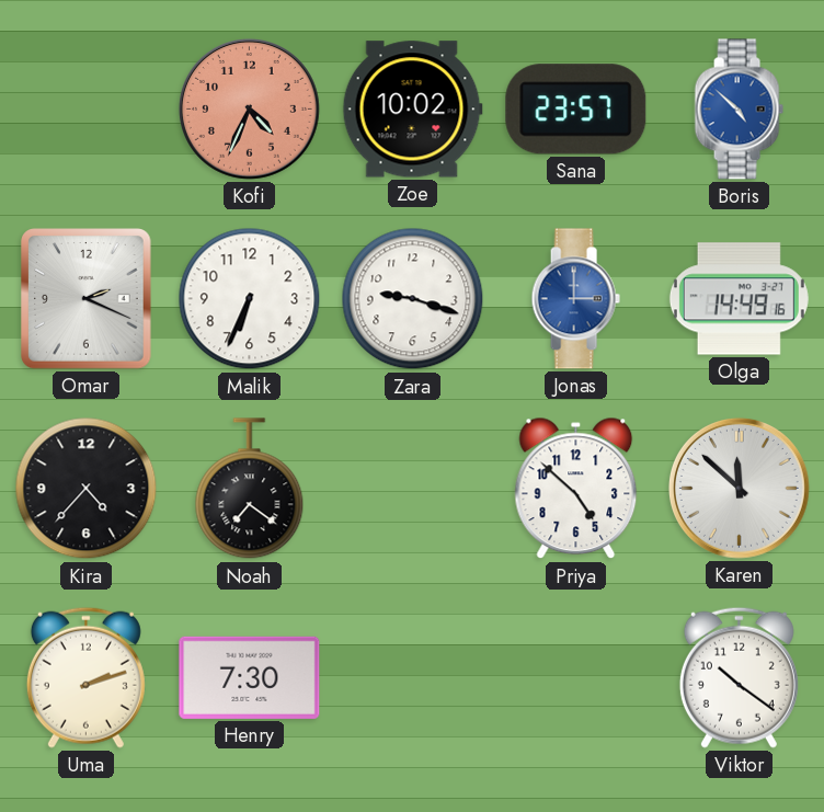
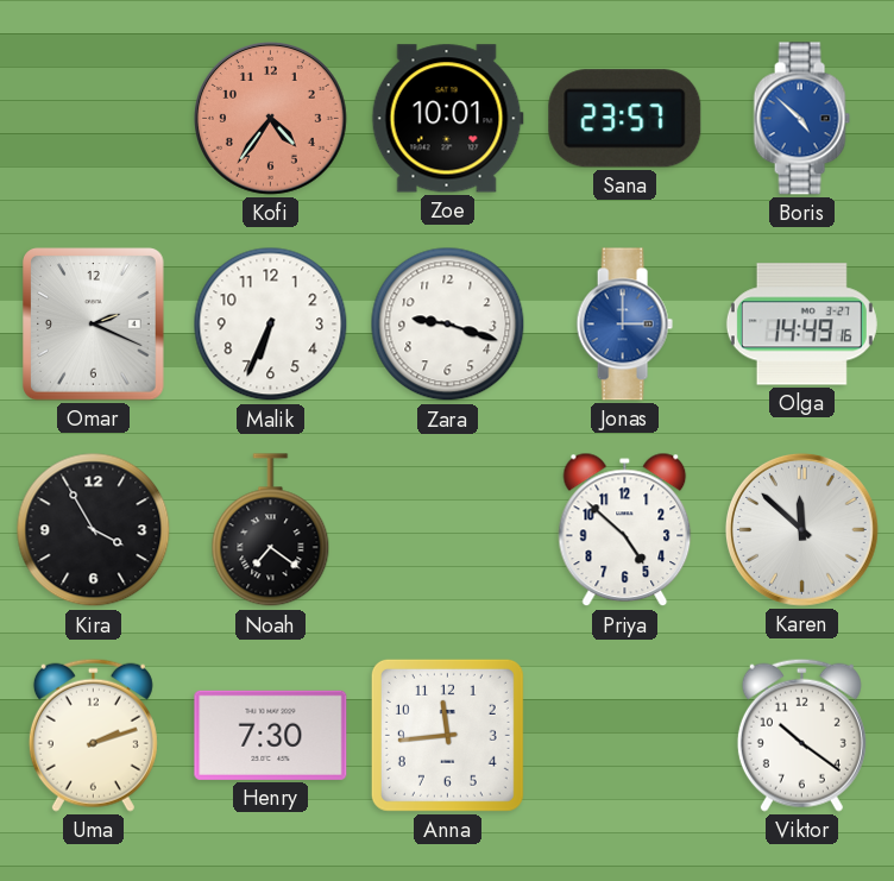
Kofi: 4:34 -> 4:36
Zoe: 10:02 -> 10:01
Kira: 4:37 -> 3:55
Anna: none -> 11:44
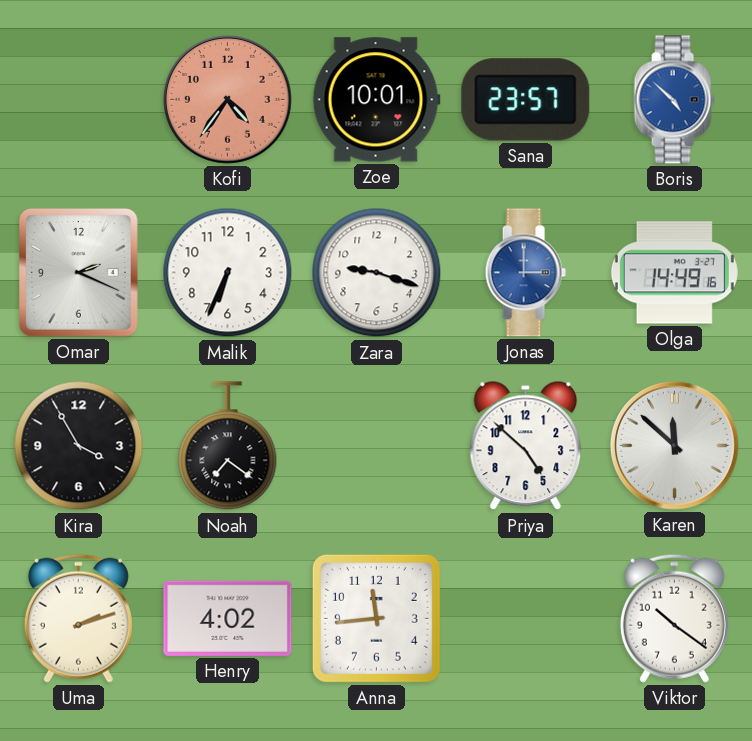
Henry: 7:30 -> 4:02
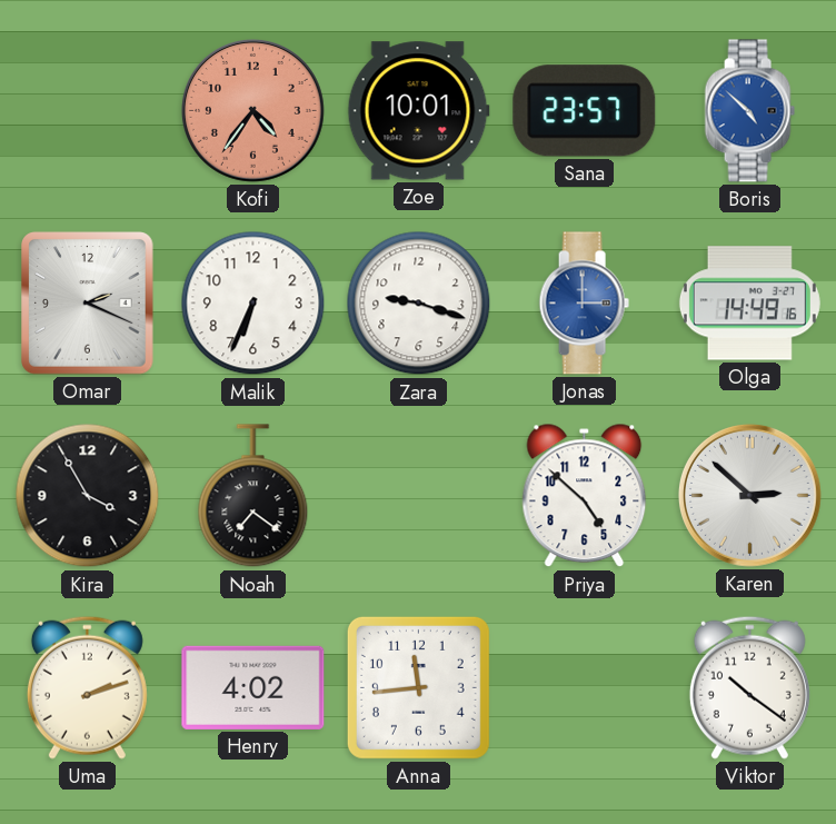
Karen: 11:52 -> 2:52
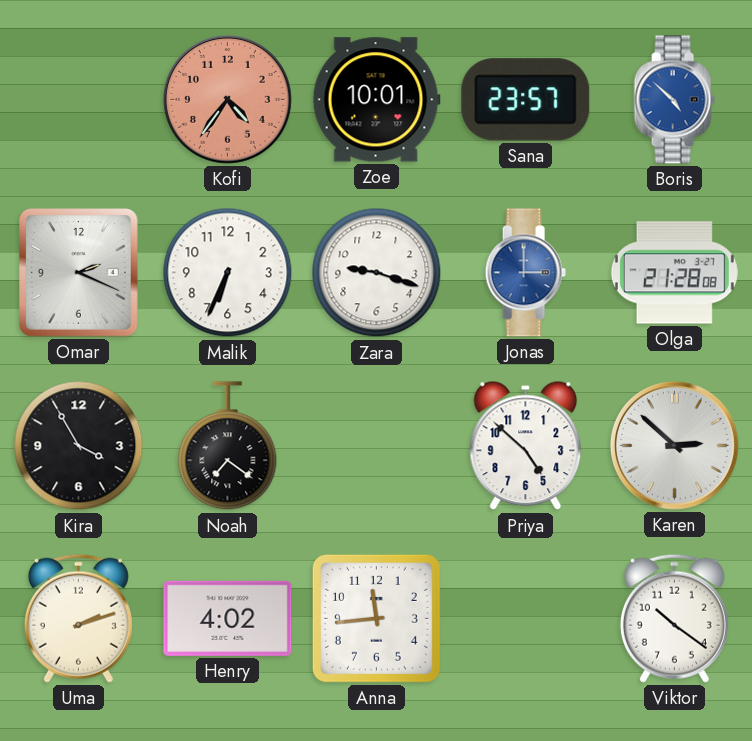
Olga: 14:49 -> 21:28
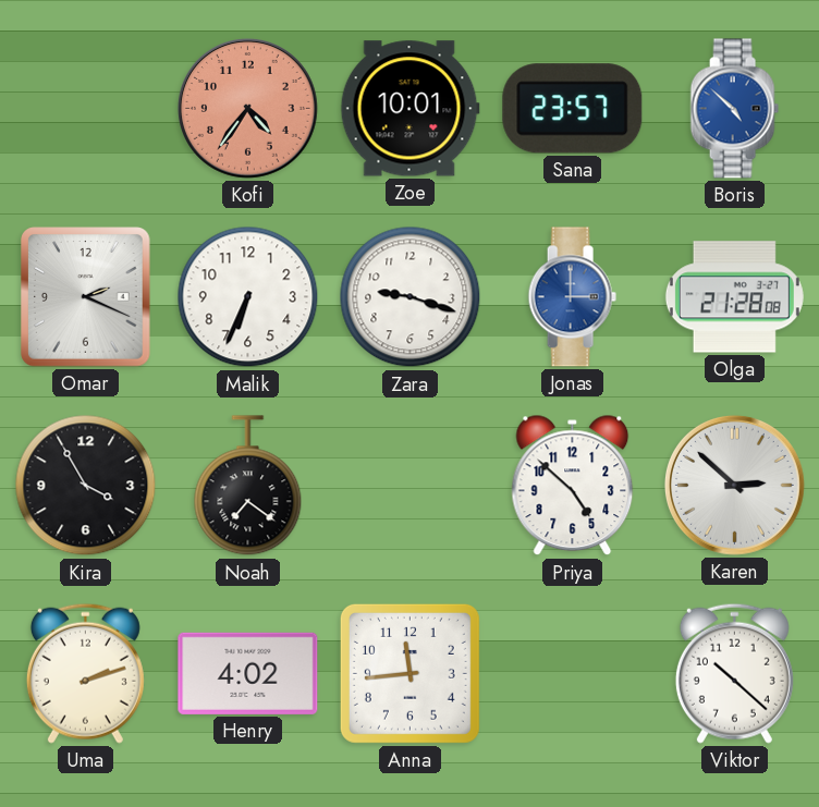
Viktor: 10:21 -> 10:22
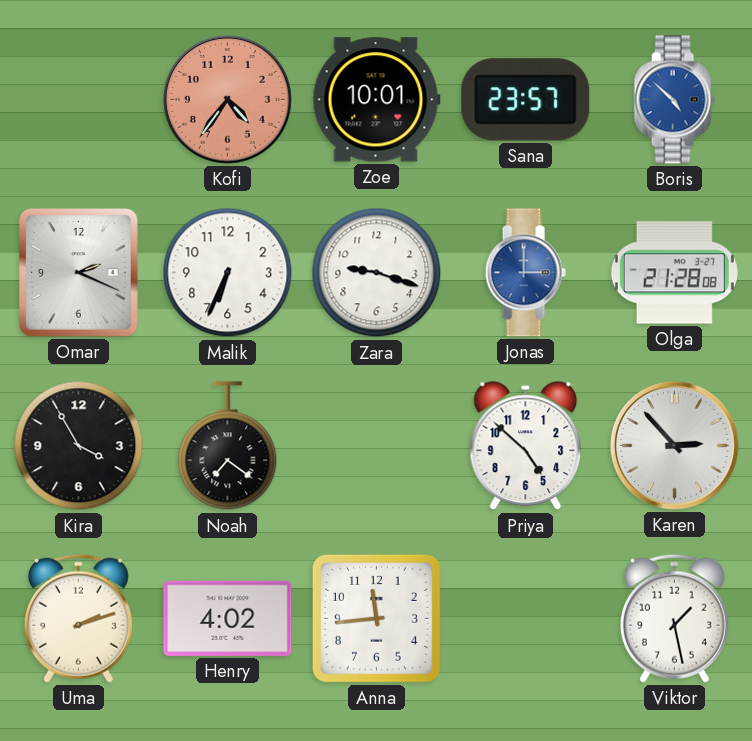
Karen: 2:52 -> 2:53
Viktor: 10:22 -> 1:28
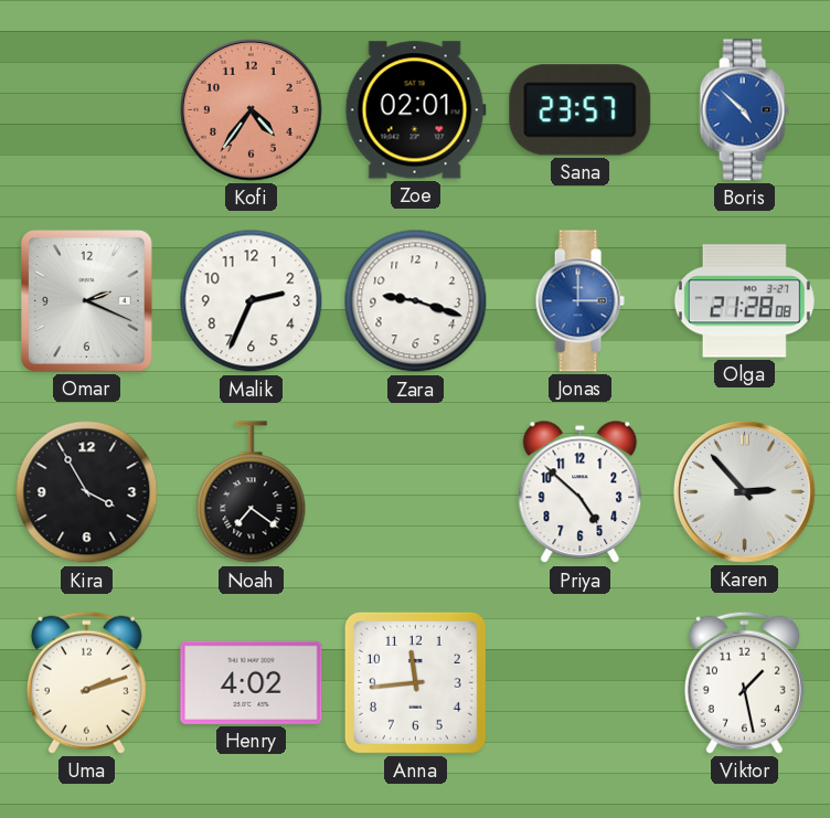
Zoe: 10:01 -> 02:01
Malik: 6:34 -> 2:34
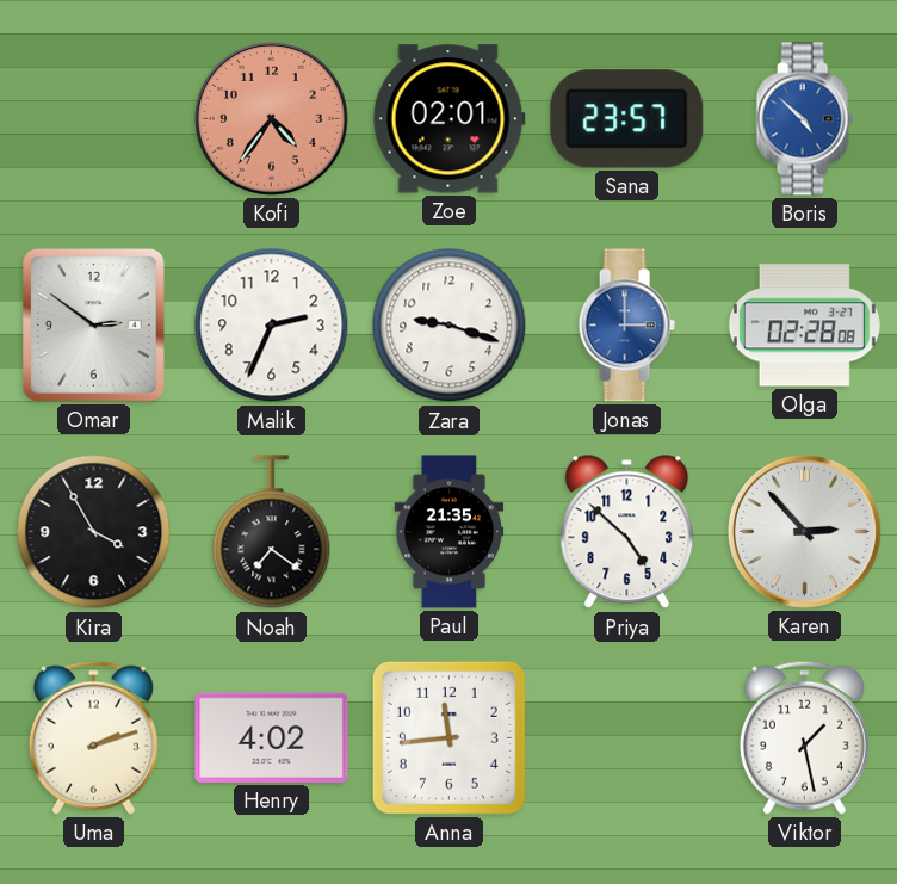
Omar: 2:19 -> 2:51
Olga: 21:28 -> 02:28
Paul: none -> 21:35
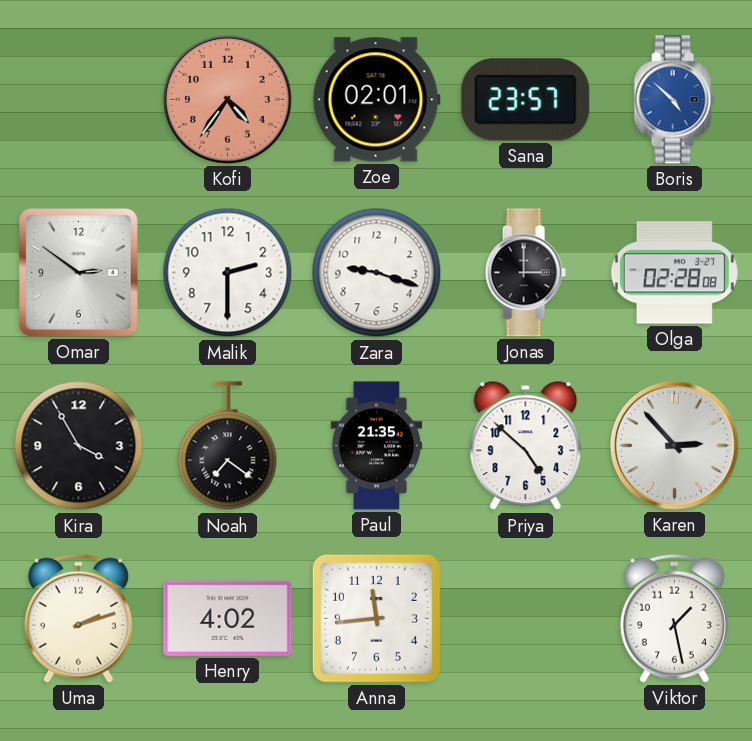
Malik: 2:34 -> 2:30
Jonas dial: blue -> black
